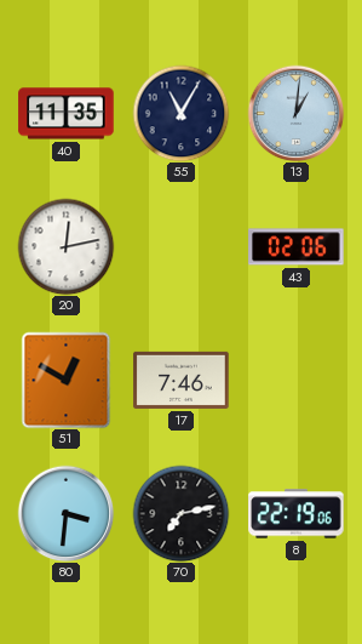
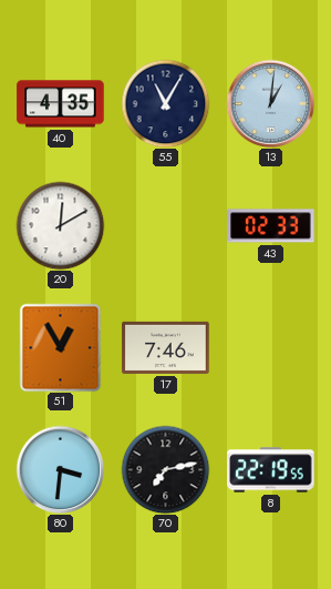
40: 11:35 -> 4:35
20: 12:13 -> 12:10
43: 02:06 -> 02:33
51: 12:50 -> 12:55
8: 22:19:06 -> 22:19:55
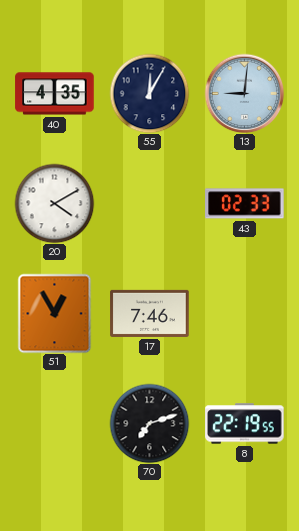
55: 11:05 -> 12:05
13: 1:01 -> 9:01
20: 12:10 -> 4:10
80: 3:31 -> none
70: 7:13 -> 7:12
